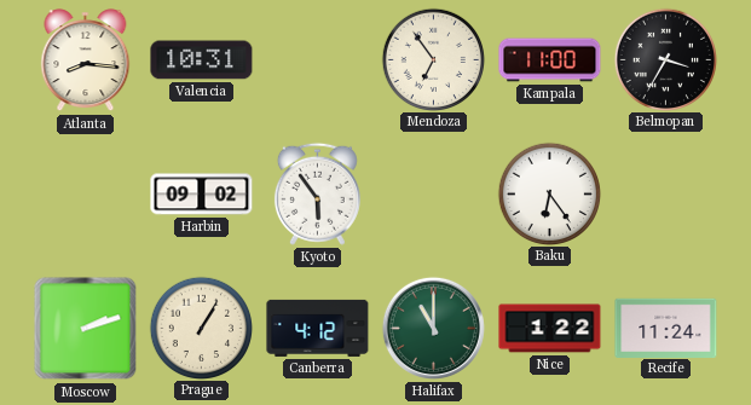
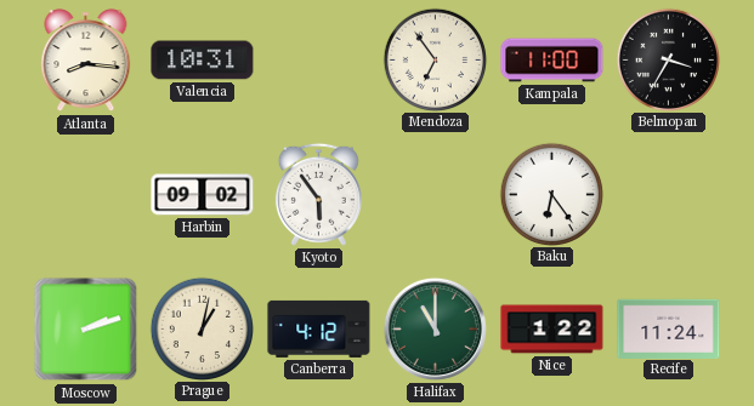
Prague: 1:05 -> 1:02
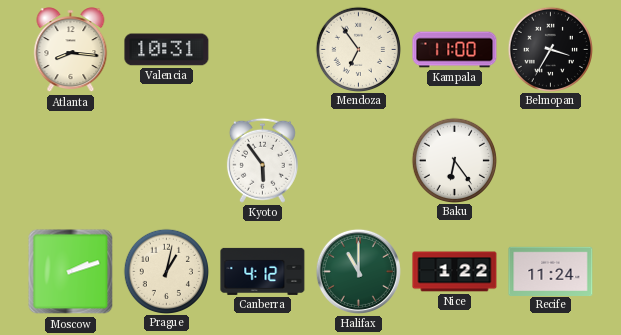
Harbin: 09:02 -> none
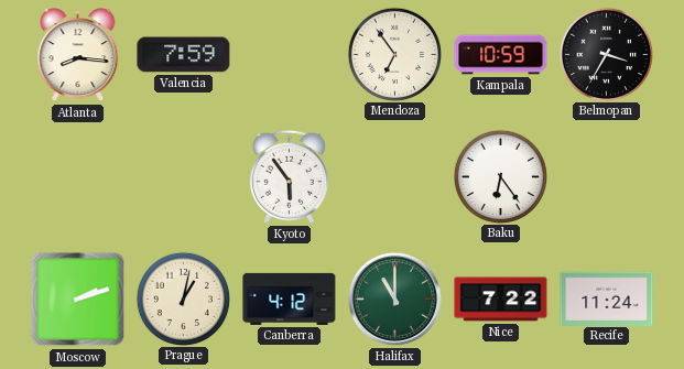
Valencia: 10:31 -> 7:59
Kampala: 11:00 -> 10:59
Nice: 1:22 -> 7:22
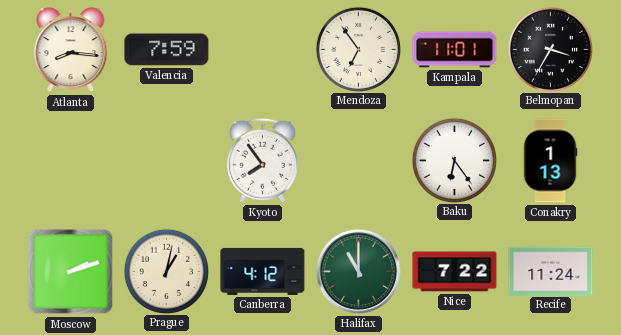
Kampala: 10:59 -> 11:01
Kyoto: 5:54 -> 7:54
Conakry: none -> 1:13
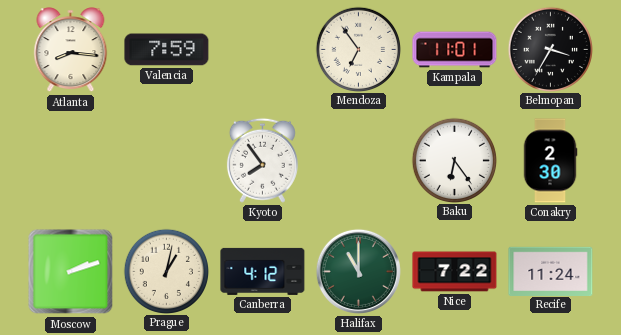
Conakry: 1:13 -> 2:30
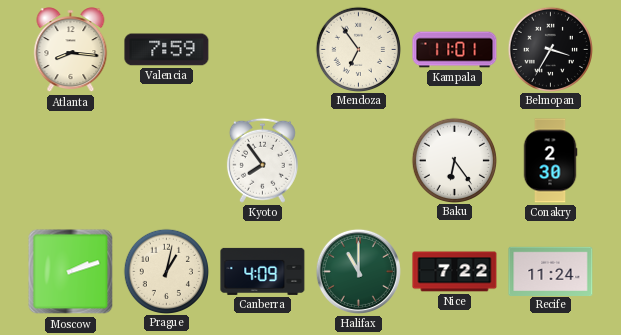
Canberra: 4:12 -> 4:09
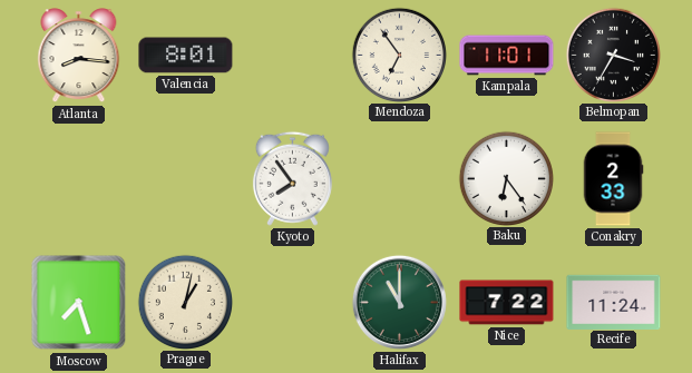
Valencia: 7:59 -> 8:01
Conakry: 2:30 -> 2:33
Moscow: 2:12 -> 7:27
Canberra: 4:09 -> none
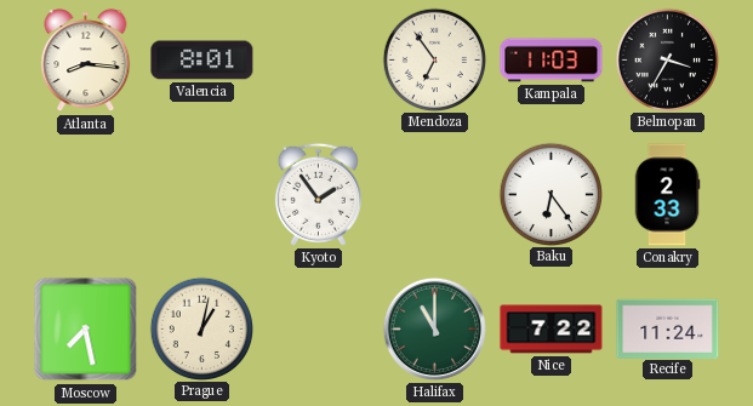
Kampala: 11:01 -> 11:03
Kyoto: 7:54 -> 1:54
Moscow: 7:27 -> 7:28
